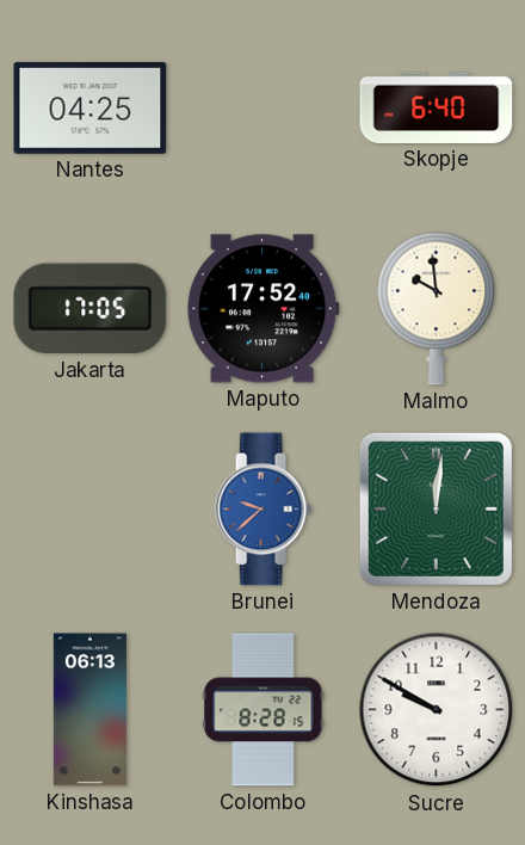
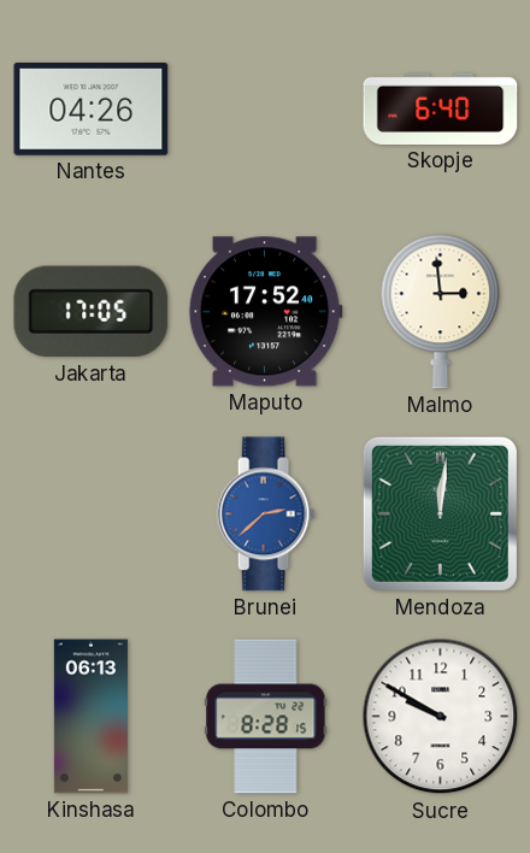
Nantes: 04:25 -> 04:26
Malmo: 9:59 -> 2:59
Brunei: 9:38 -> 2:38
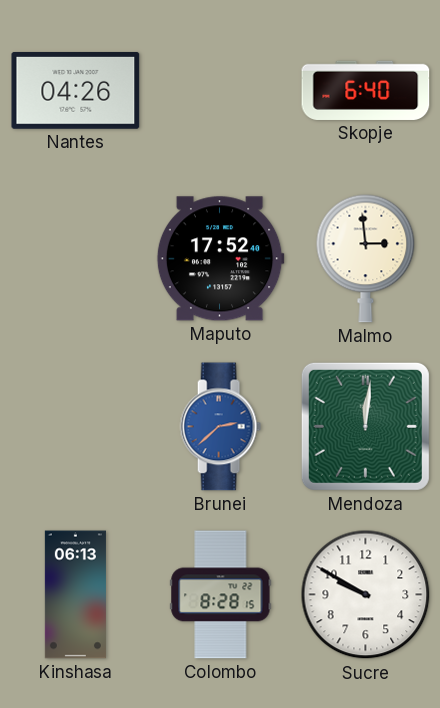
Jakarta: 17:05 -> none
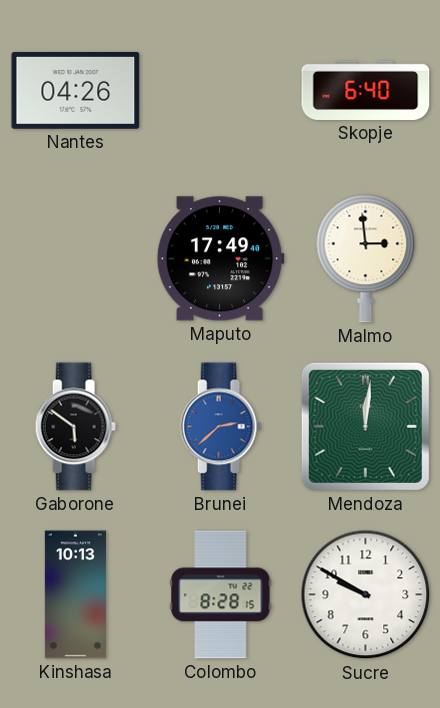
Maputo: 17:52 -> 17:49
Gaborone: none -> 5:51
Kinshasa: 06:13 -> 10:13
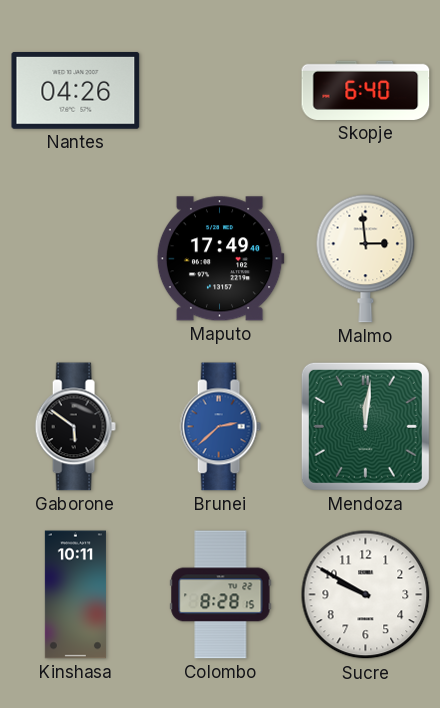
Kinshasa: 10:13 -> 10:11
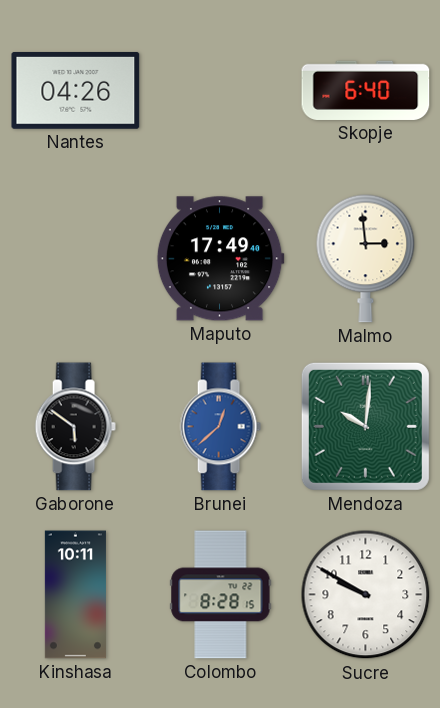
Brunei: 2:38 -> 12:38
Mendoza: 12:01 -> 10:01
